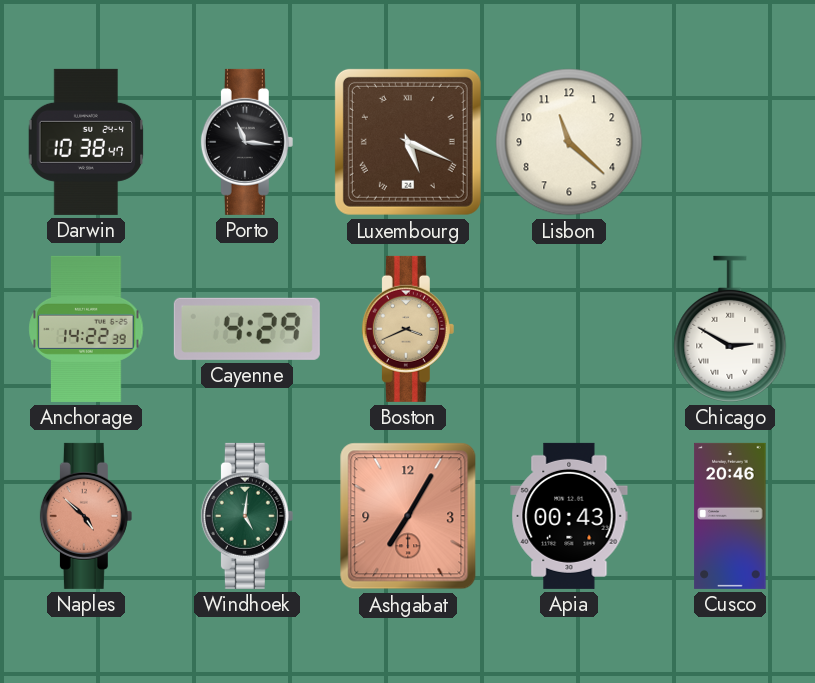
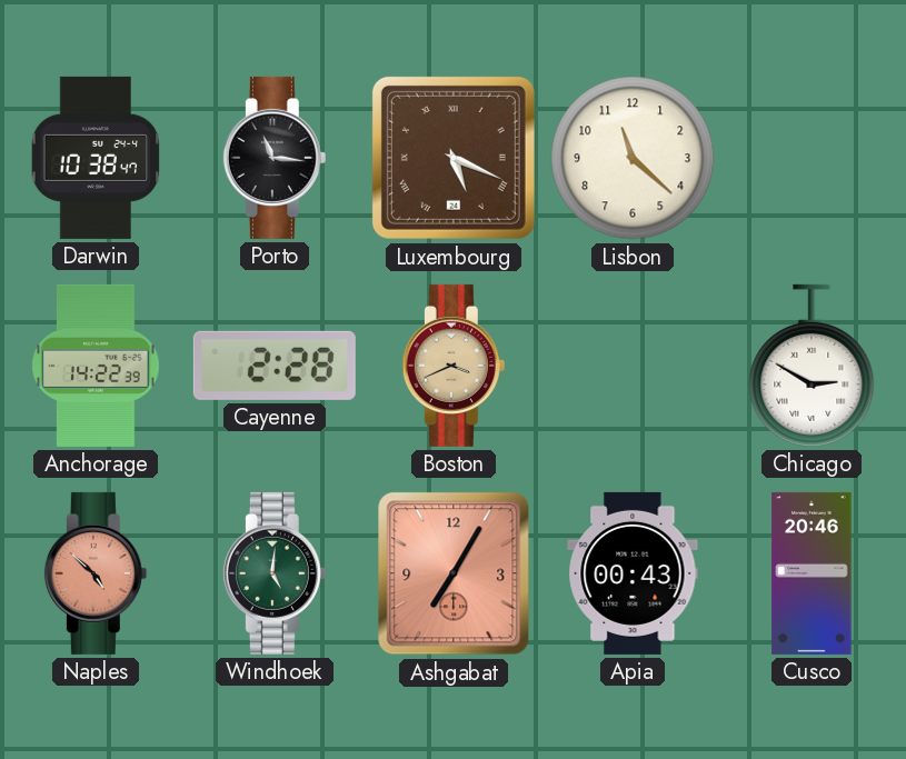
Cayenne: 4:29 -> 2:28
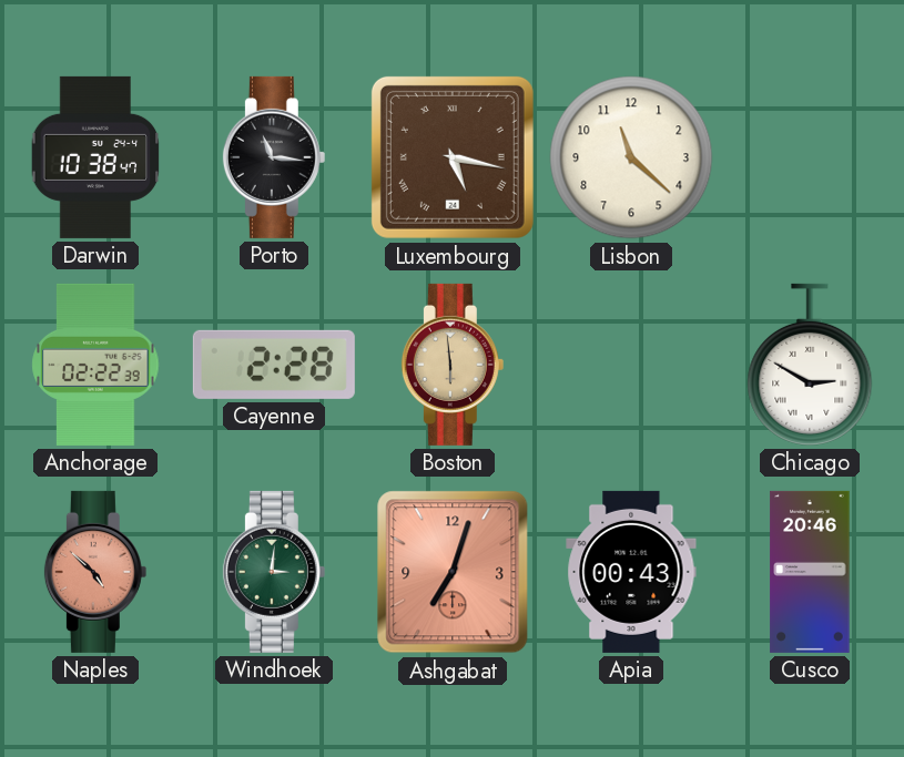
Luxembourg: 5:19 -> 5:17
Anchorage: 14:22 -> 02:22
Boston: 3:41 -> 5:59
Windhoek: 5:01 -> 3:01
Ashgabat: 7:05 -> 7:03
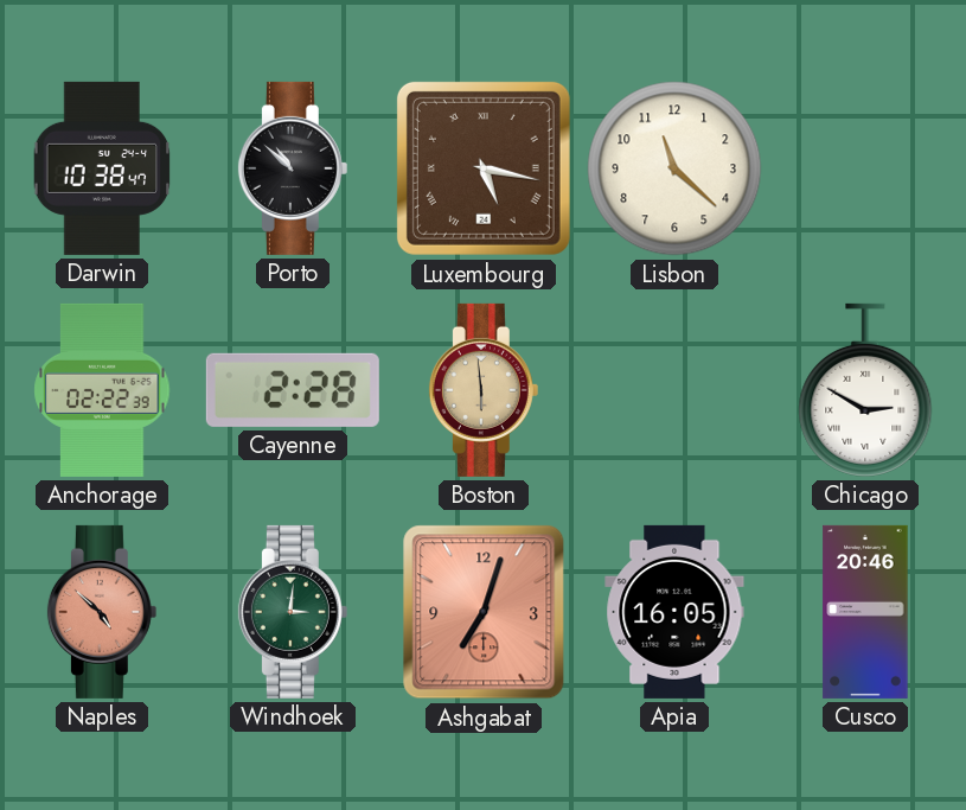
Porto: 11:16 -> 10:52
Apia: 00:43 -> 16:05
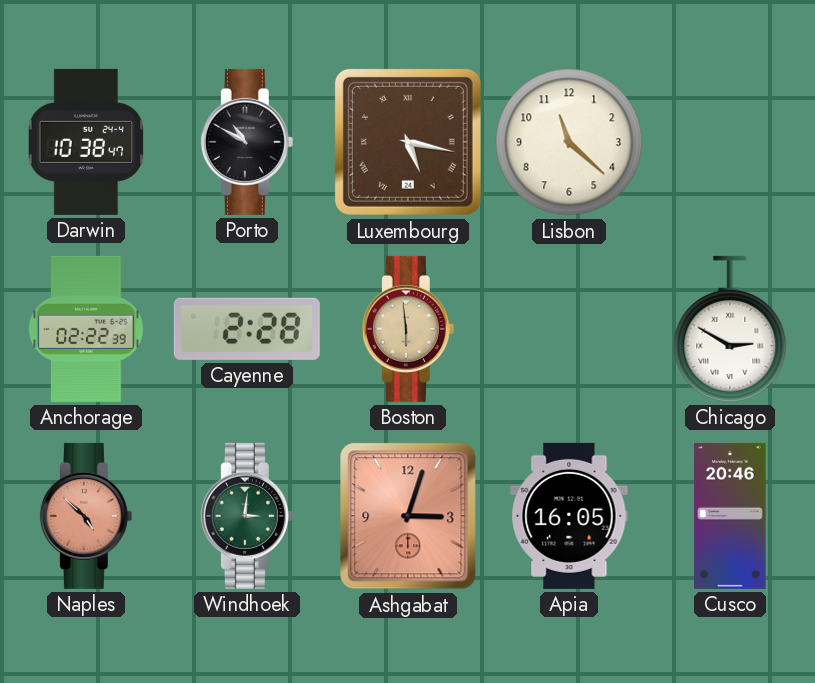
Porto: 10:52 -> 10:50
Ashgabat: 7:03 -> 3:03
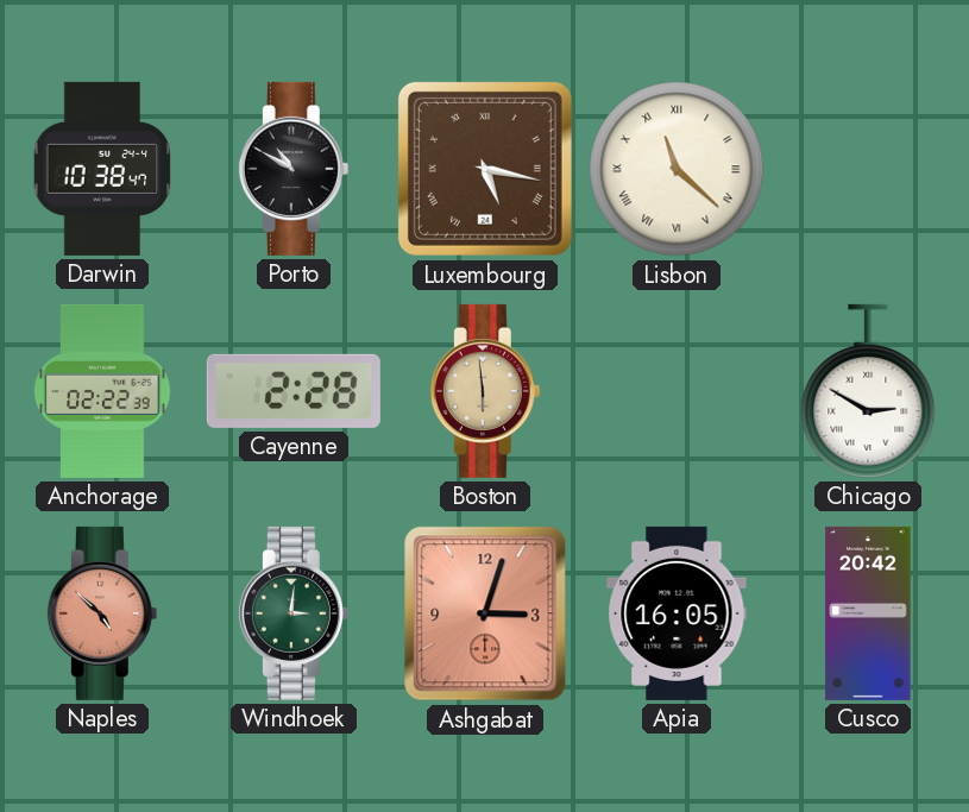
Lisbon numerals: Arabic -> Roman
Cusco: 20:46 -> 20:42
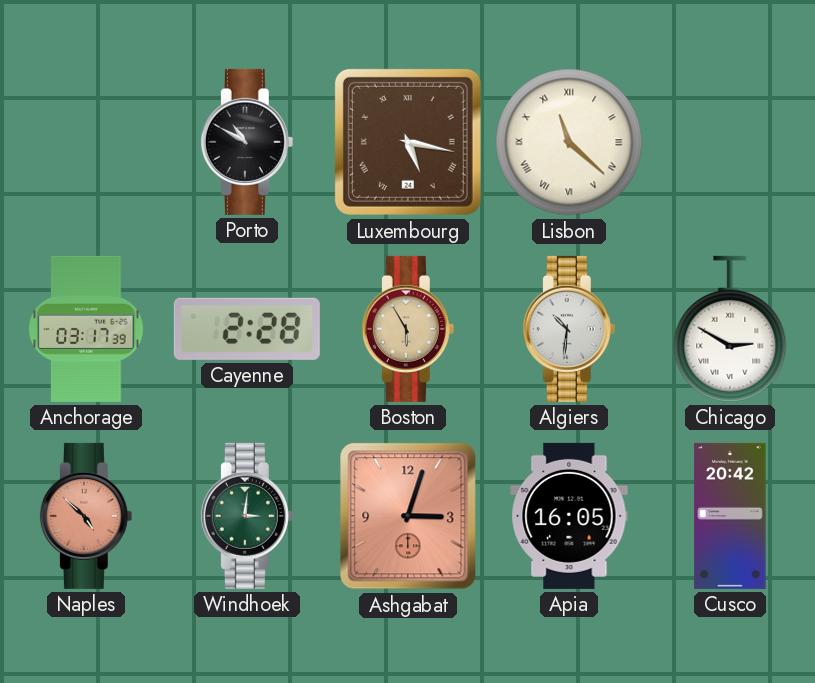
Darwin: 10:38 -> none
Anchorage: 02:22 -> 03:17
Boston: 5:59 -> 5:55
Algiers: none -> 10:31
